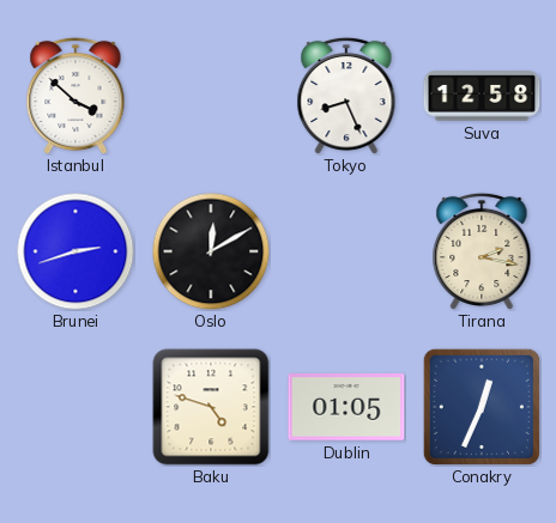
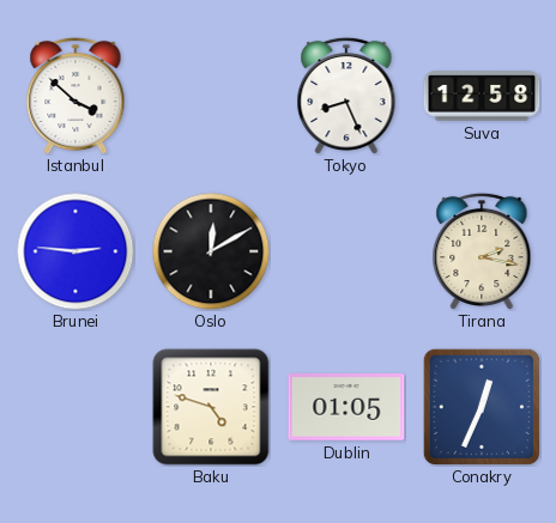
Brunei: 2:42 -> 2:46
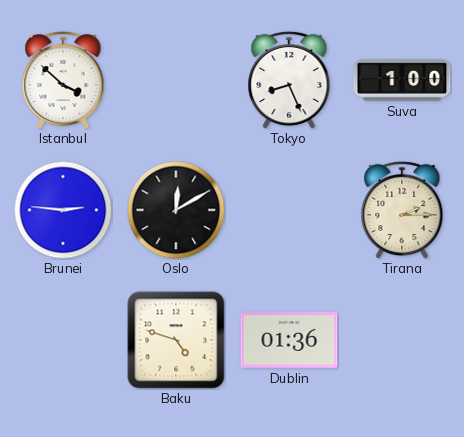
Suva: 12:58 -> 1:00
Tirana: 2:17 -> 2:15
Dublin: 01:05 -> 01:36
Conakry: 12:34 -> none
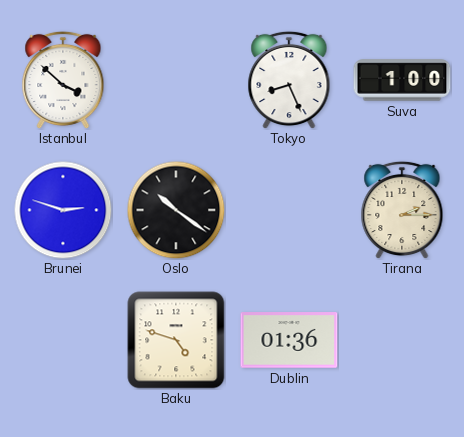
Brunei: 2:46 -> 2:48
Oslo: 12:10 -> 10:21
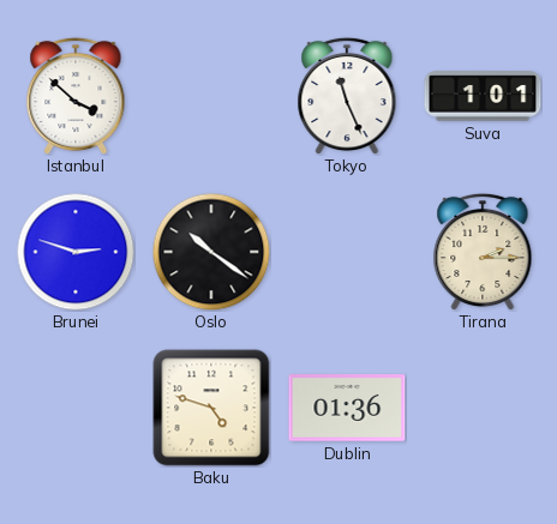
Tokyo: 8:26 -> 11:26
Suva: 1:00 -> 1:01
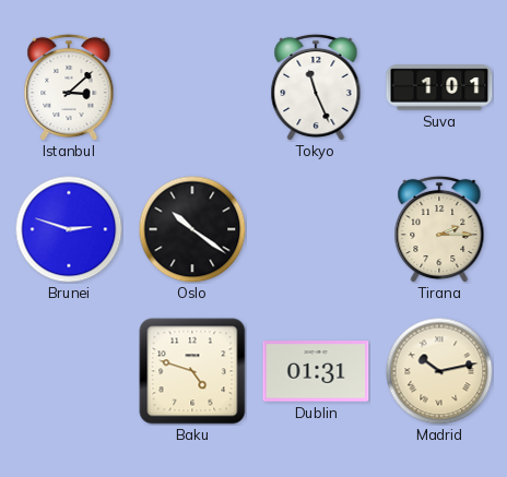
Istanbul: 3:52 -> 3:08
Dublin: 01:36 -> 01:31
Madrid: none -> 10:13
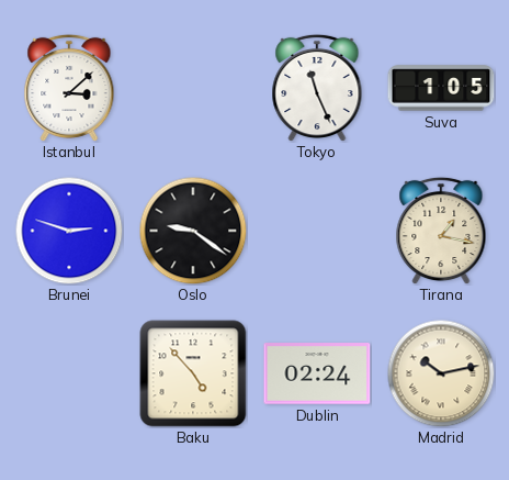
Suva: 1:01 -> 1:05
Oslo: 10:21 -> 9:21
Tirana: 2:15 -> 1:17
Baku: 4:48 -> 4:53
Dublin: 01:31 -> 02:24
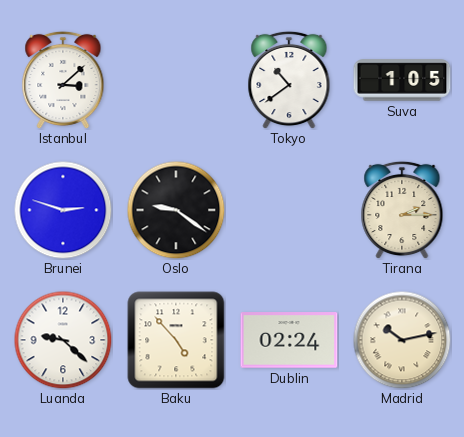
Tokyo: 11:26 -> 10:39
Tirana: 1:17 -> 2:15
Luanda: none -> 9:22
